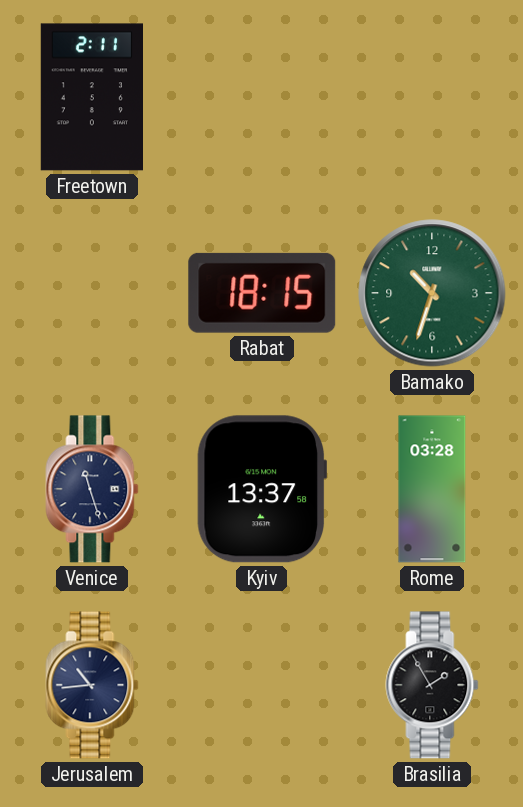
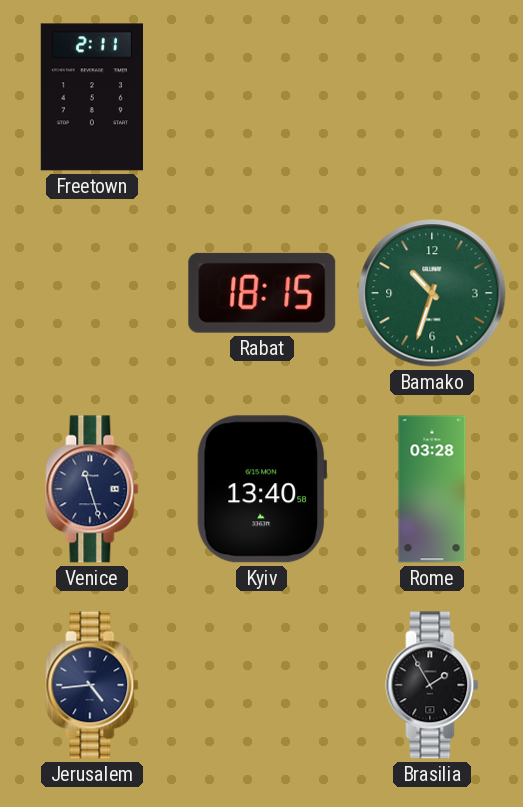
Kyiv: 13:37 -> 13:40
Jerusalem: 10:44 -> 4:44
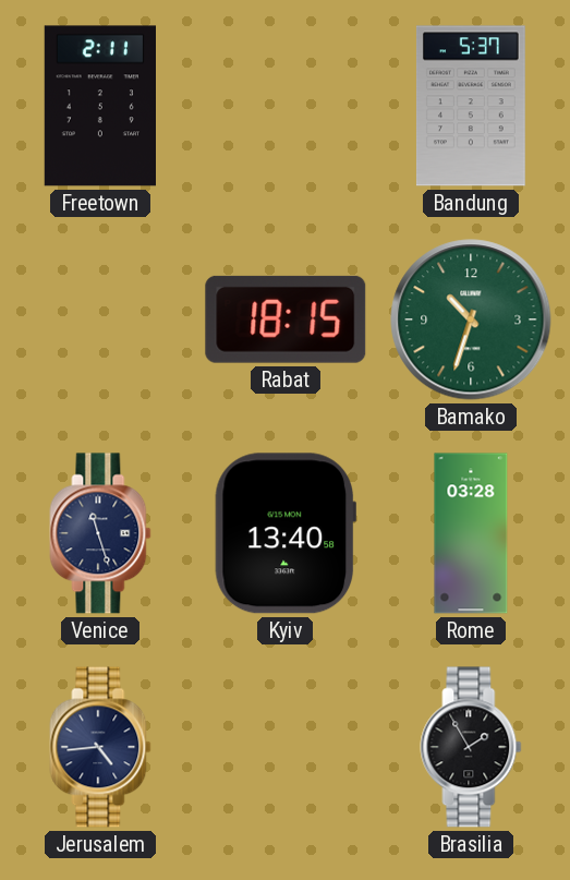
Bandung: none -> 5:37
